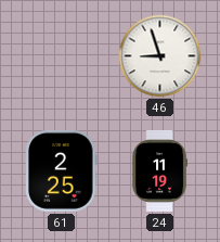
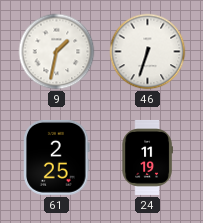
9: none -> 1:32
46: 8:57 -> 6:33
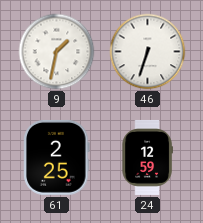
24: 11:19 -> 12:59
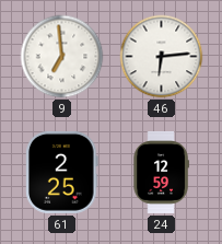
9: 1:32 -> 6:59
46: 6:33 -> 6:14
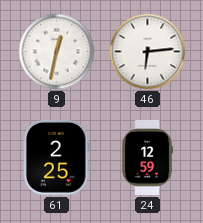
9: 6:59 -> 12:32
